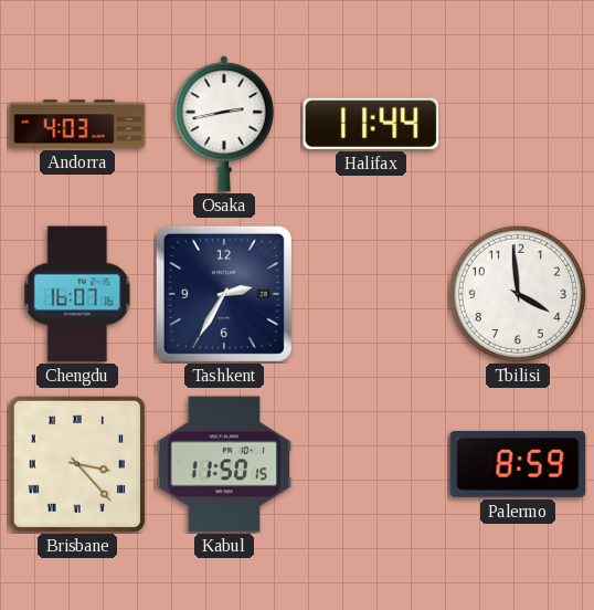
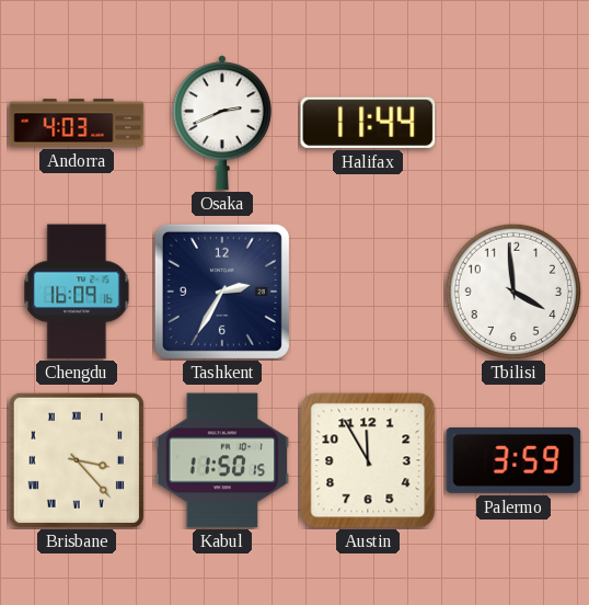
Osaka: 2:43 -> 2:41
Chengdu: 16:07 -> 16:09
Austin: none -> 11:55
Palermo: 8:59 -> 3:59
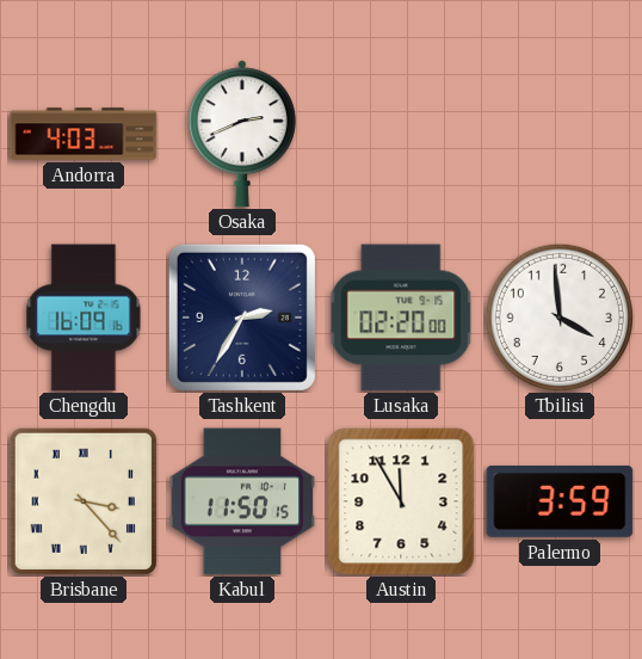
Halifax: 11:44 -> none
Lusaka: none -> 02:20
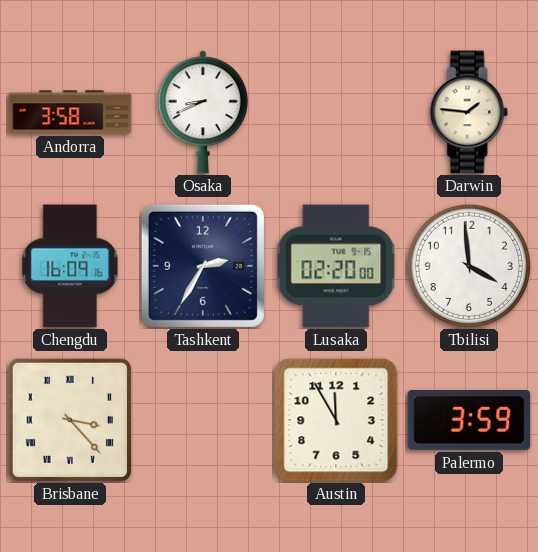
Andorra: 4:03 -> 3:58
Osaka: 2:41 -> 8:41
Darwin: none -> 1:46
Kabul: 11:50 -> none
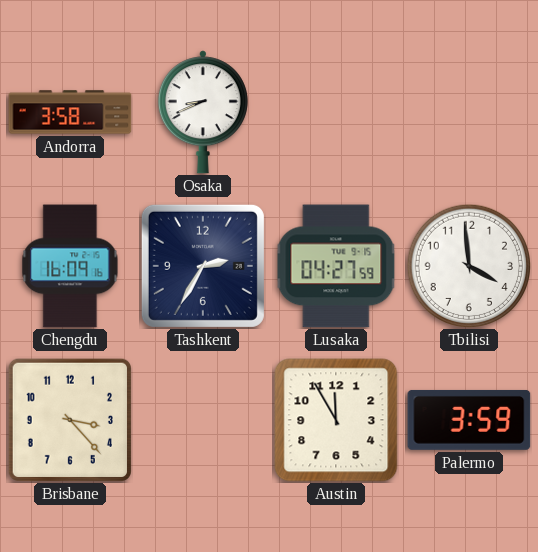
Darwin: 1:46 -> none
Lusaka: 02:20 -> 04:27
Brisbane numerals: Roman -> Arabic
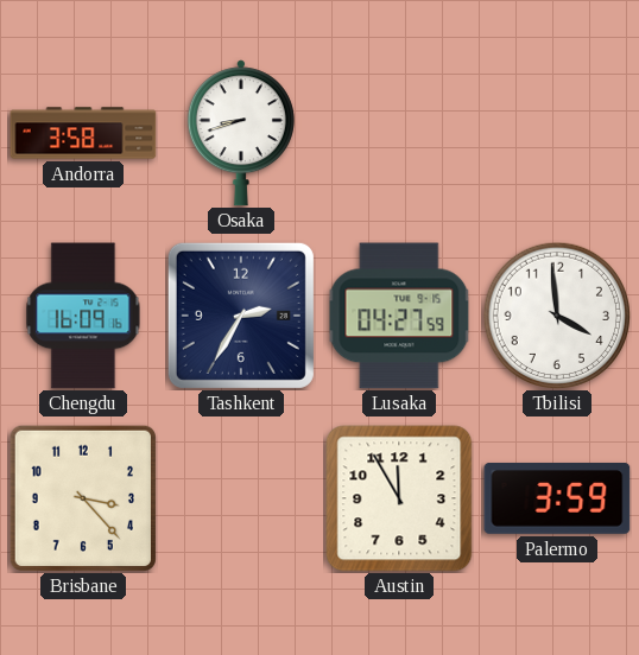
Osaka: 8:41 -> 8:42
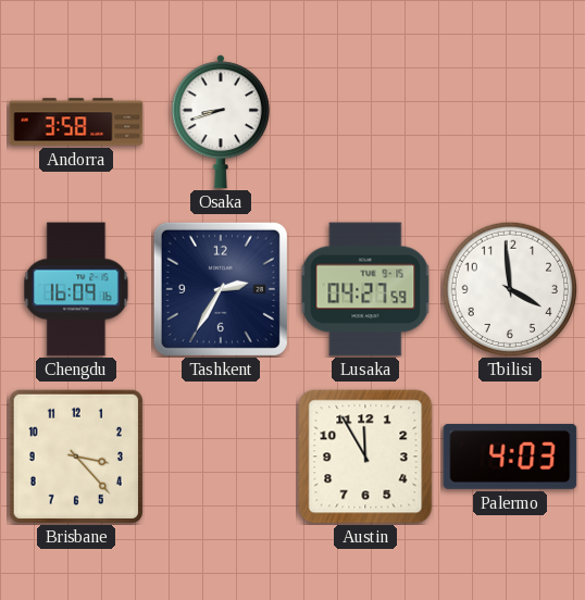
Palermo: 3:59 -> 4:03
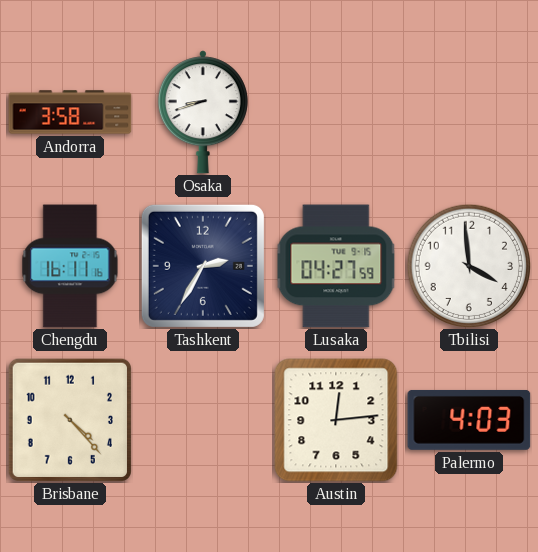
Chengdu: 16:09 -> 16:11
Brisbane: 3:23 -> 4:23
Austin: 11:55 -> 12:14
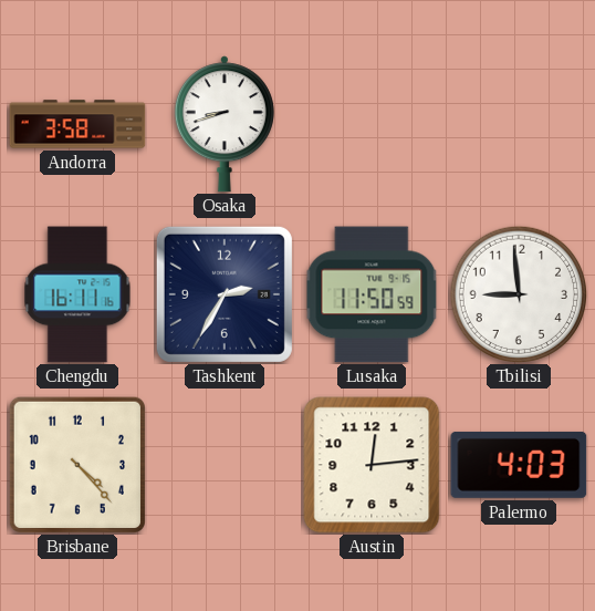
Lusaka: 04:27 -> 11:50
Tbilisi: 3:59 -> 8:59
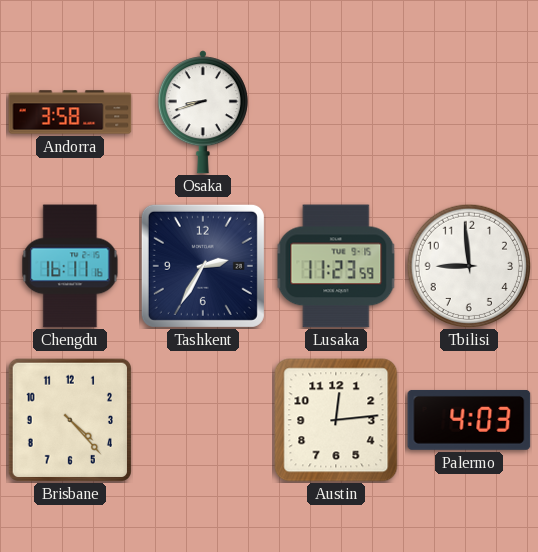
Lusaka: 11:50 -> 11:23
